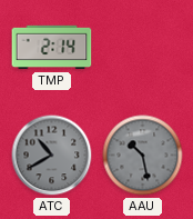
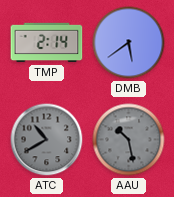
DMB: none -> 5:39
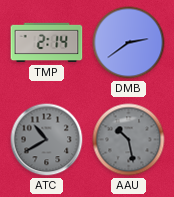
DMB: 5:39 -> 2:39
